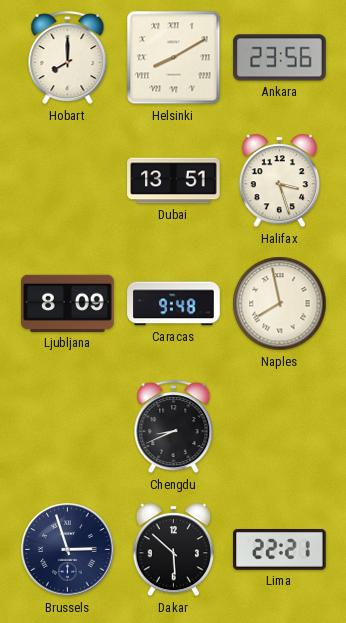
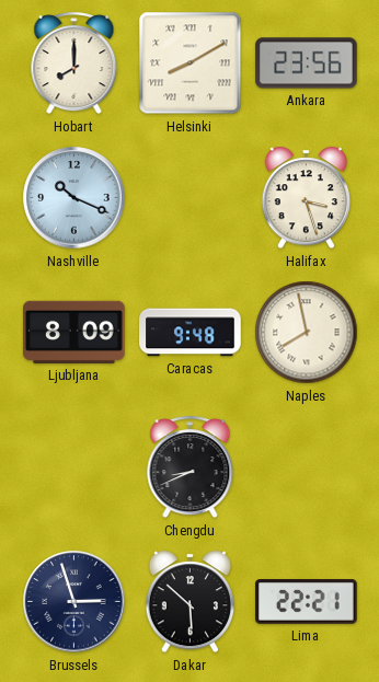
Nashville: none -> 10:19
Dubai: 13:51 -> none
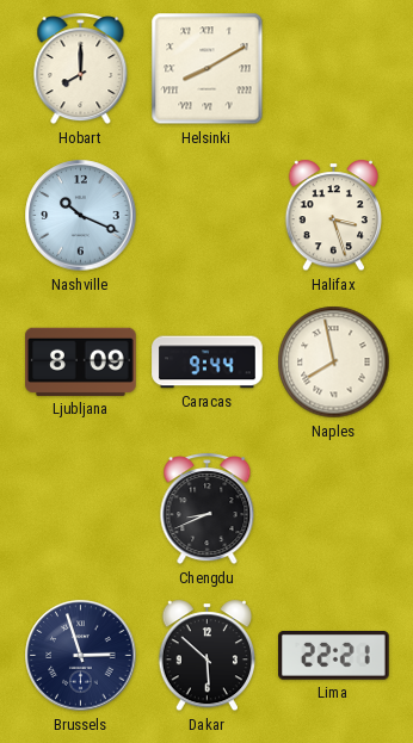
Ankara: 23:56 -> none
Caracas: 9:48 -> 9:44
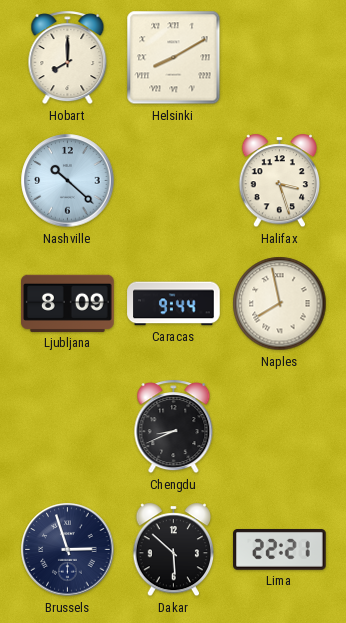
Nashville: 10:19 -> 10:22
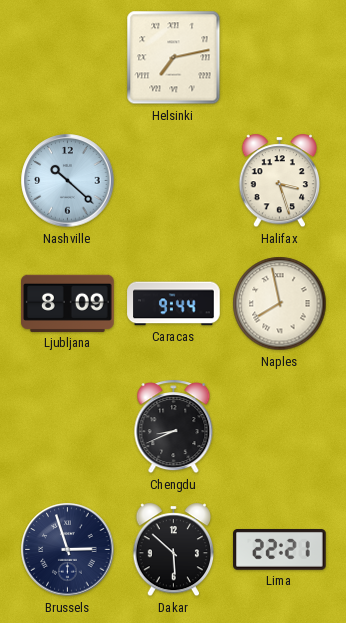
Hobart: 8:00 -> none
Helsinki: 8:10 -> 7:13
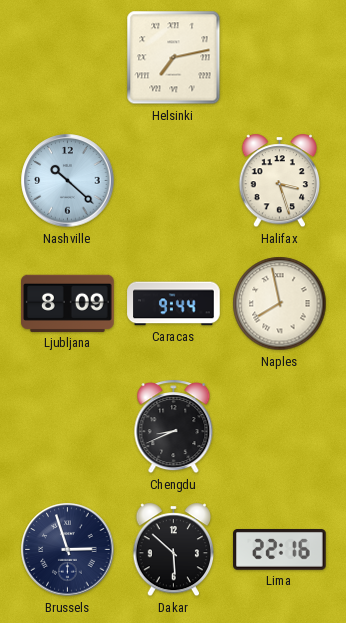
Lima: 22:21 -> 22:16
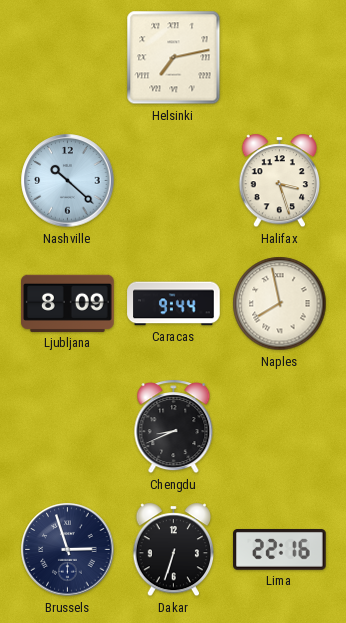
Dakar: 5:52 -> 6:33
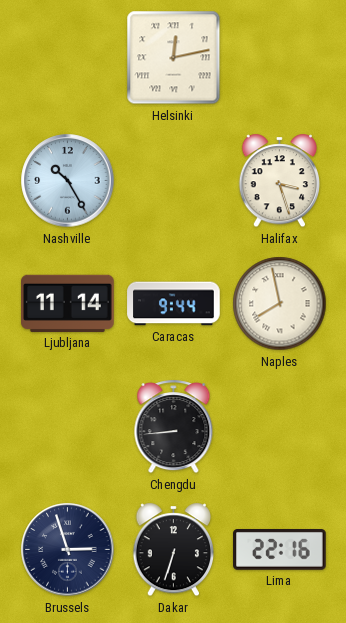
Helsinki: 7:13 -> 12:13
Nashville: 10:22 -> 10:25
Ljubljana: 8:09 -> 11:14
Chengdu: 8:41 -> 8:44
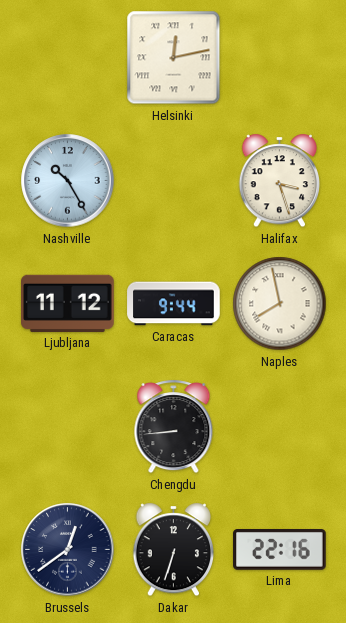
Ljubljana: 11:14 -> 11:12
Brussels: 2:57 -> 12:39
